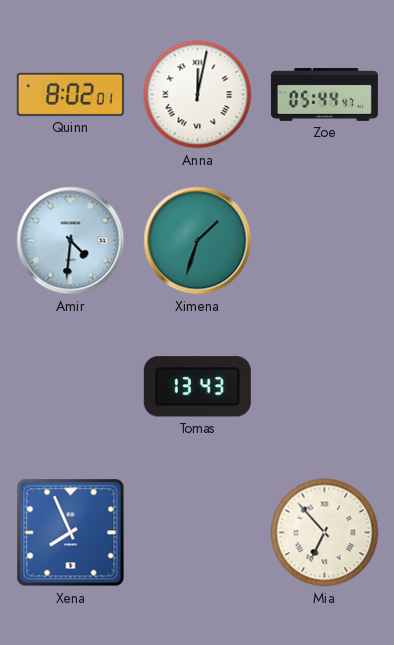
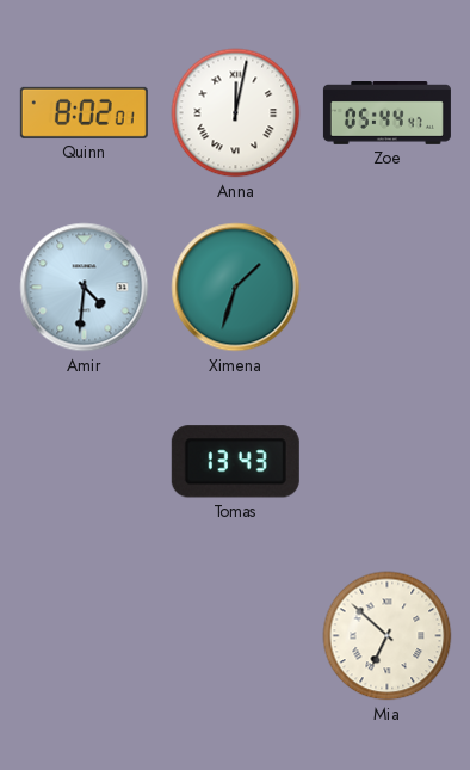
Xena: 7:56 -> none
Mia: 6:53 -> 6:52
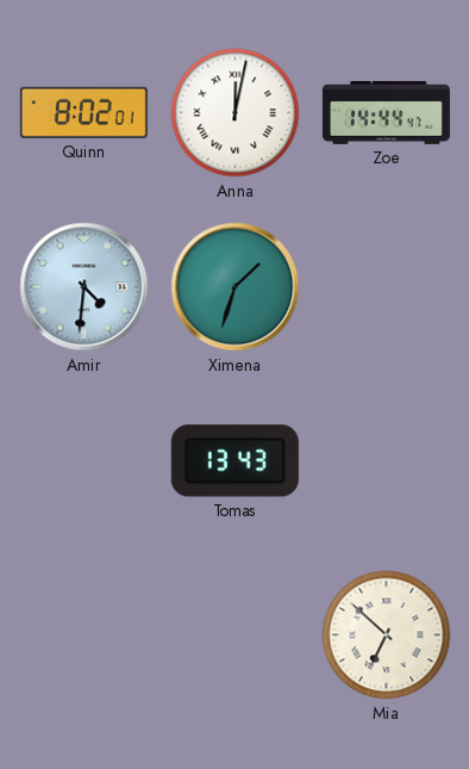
Zoe: 05:44 -> 14:44
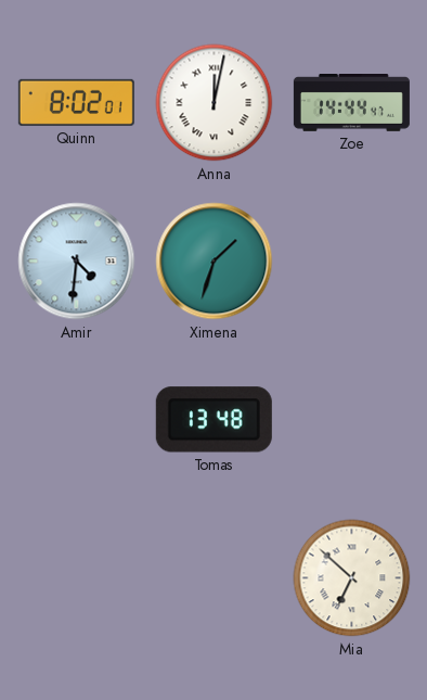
Tomas: 13:43 -> 13:48
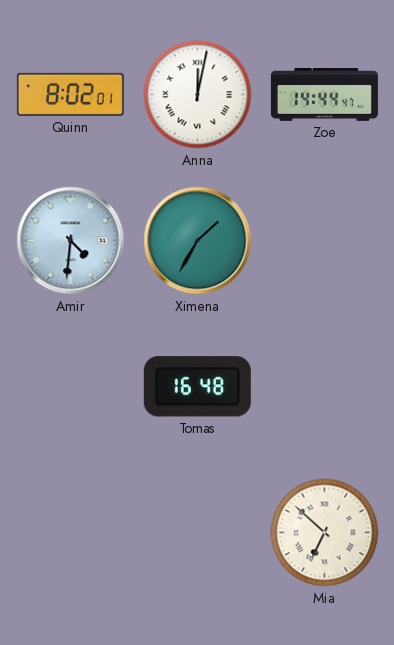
Ximena: 1:33 -> 1:35
Tomas: 13:48 -> 16:48
